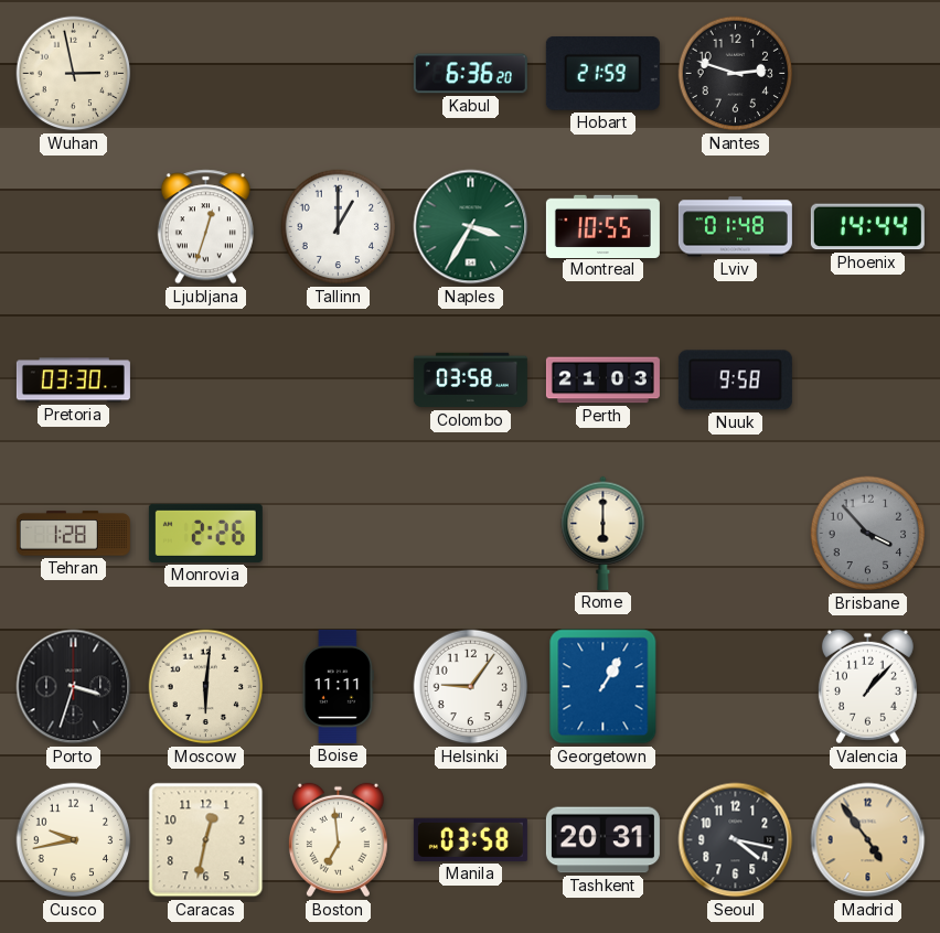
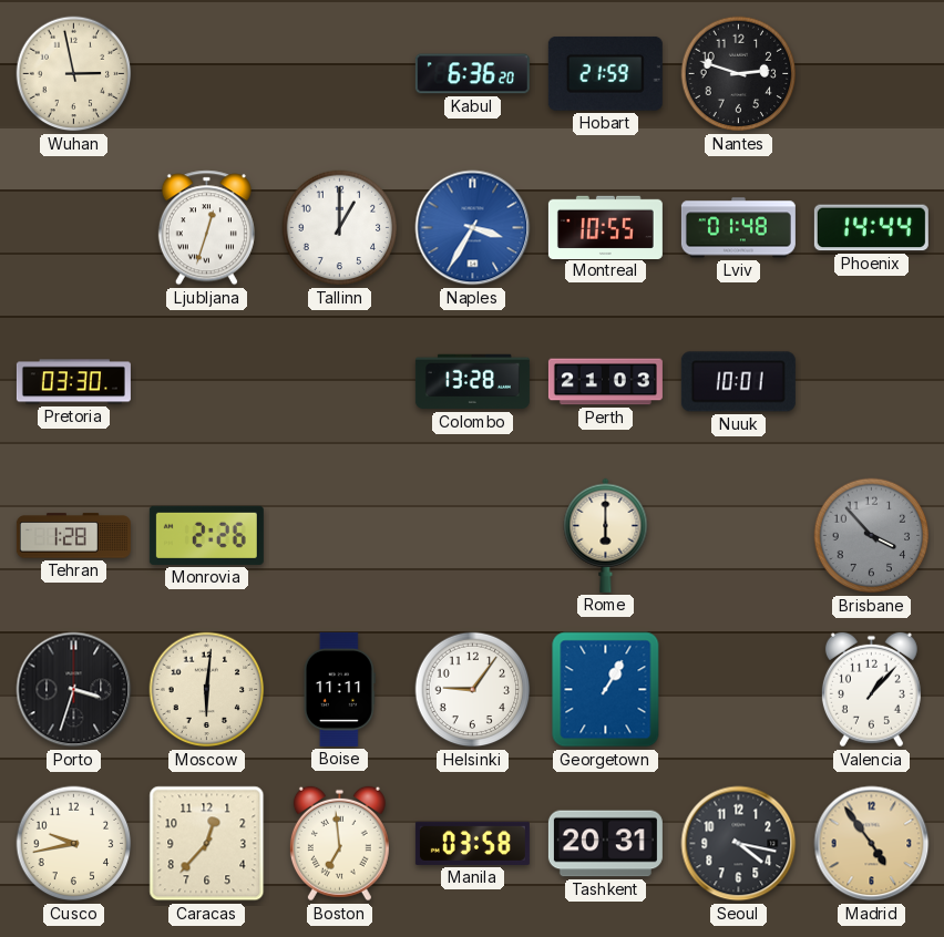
Naples dial: green -> blue
Colombo: 03:58 -> 13:28
Nuuk: 9:58 -> 10:01
Caracas: 12:32 -> 12:37
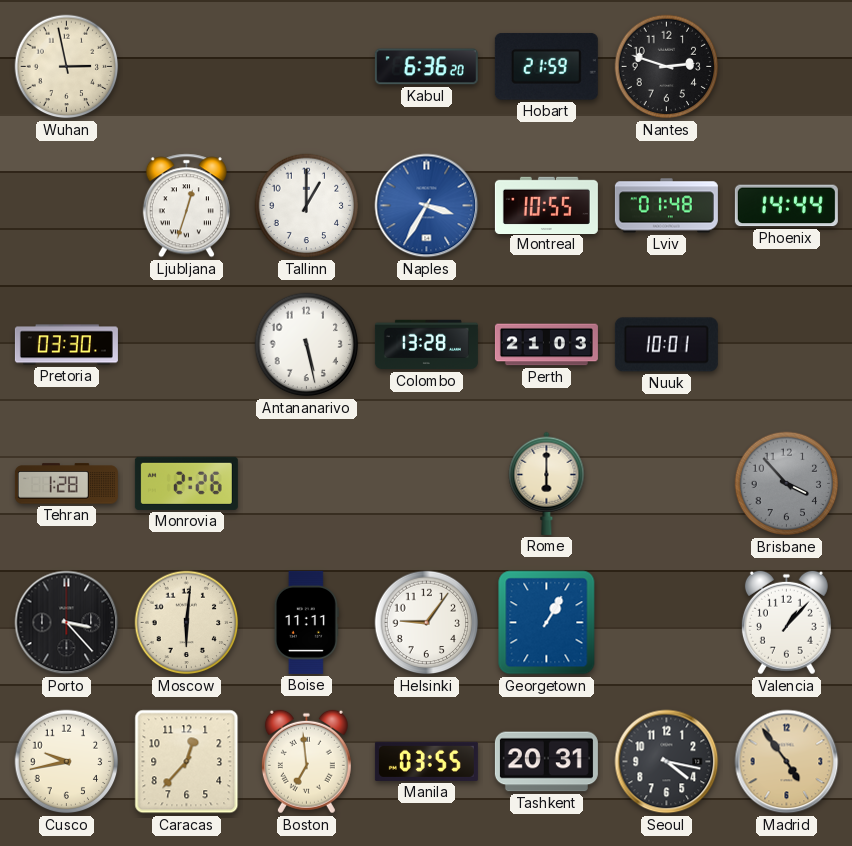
Antananarivo: none -> 5:28
Porto: 3:33 -> 3:23
Manila: 03:58 -> 03:55
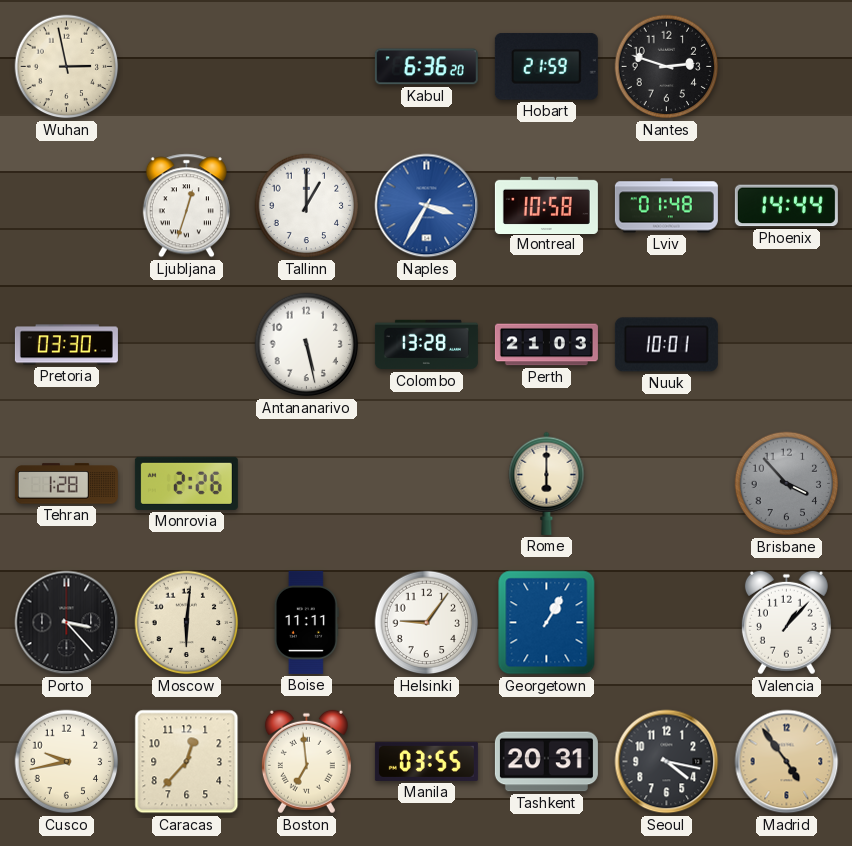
Montreal: 10:55 -> 10:58
